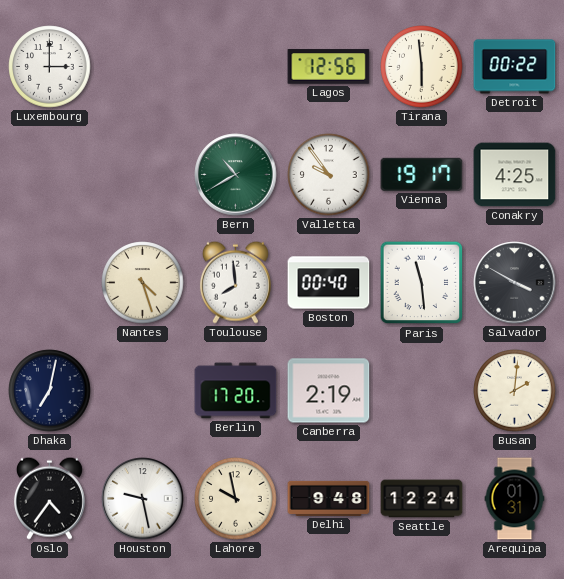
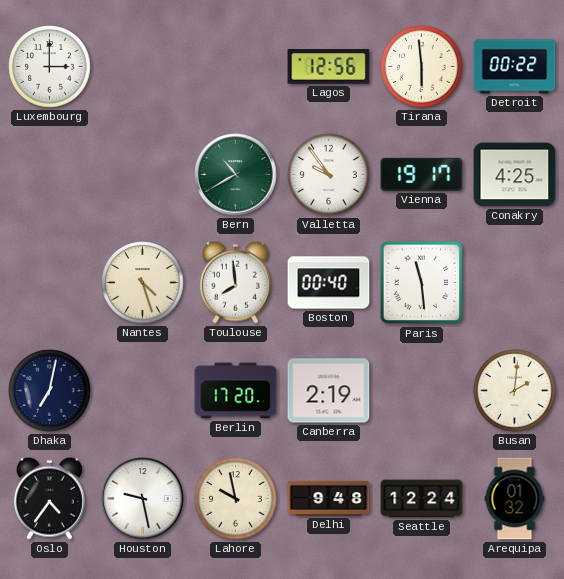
Salvador: 3:50 -> none
Arequipa: 01:31 -> 01:32
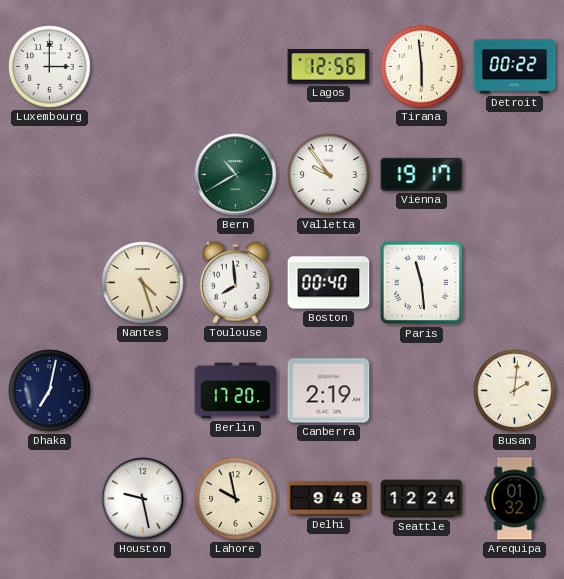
Conakry: 4:25 -> none
Oslo: 4:36 -> none
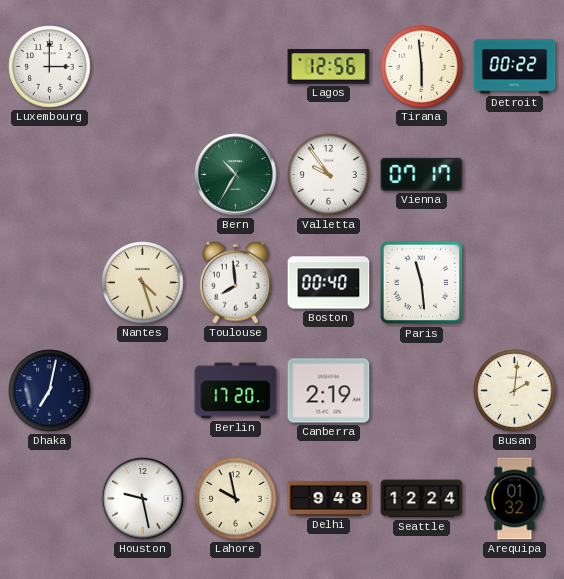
Bern: 10:40 -> 10:35
Vienna: 19:17 -> 07:17
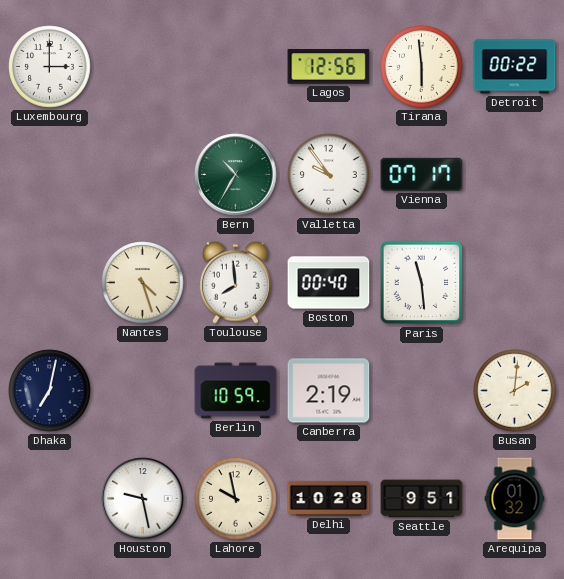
Berlin: 17:20 -> 10:59
Delhi: 9:48 -> 10:28
Seattle: 12:24 -> 9:51
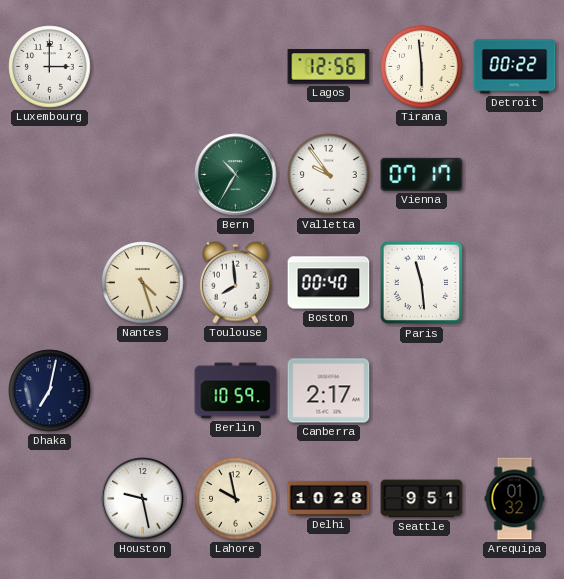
Canberra: 2:19 -> 2:17
Busan: 2:01 -> none
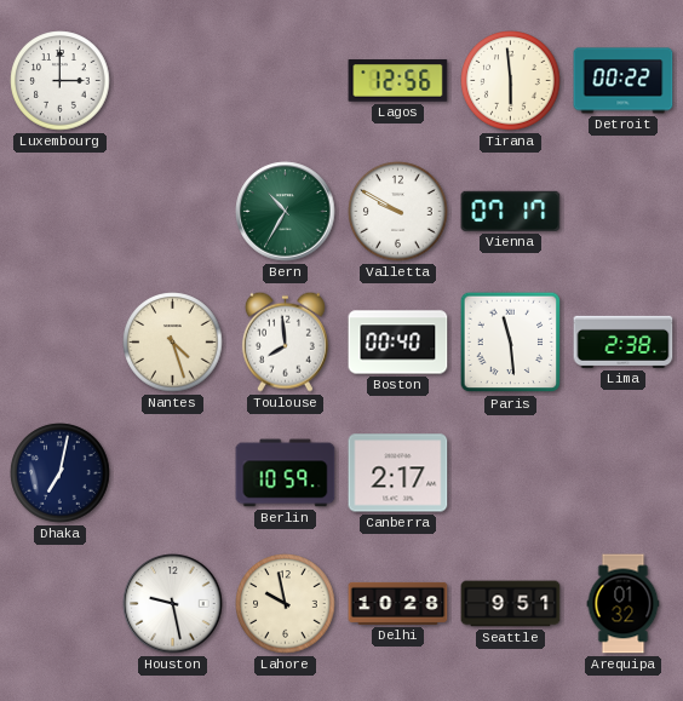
Valletta: 9:54 -> 9:50
Lima: none -> 2:38
